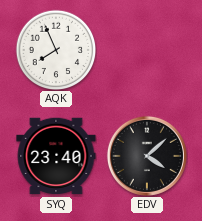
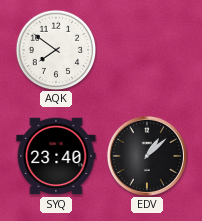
AQK: 7:56 -> 7:51
EDV: 4:08 -> 1:08
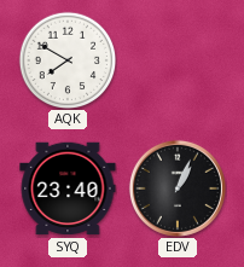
AQK: 7:51 -> 7:50
EDV: 1:08 -> 1:04
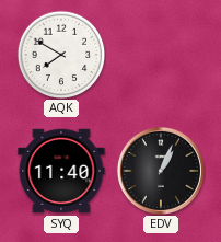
SYQ: 23:40 -> 11:40
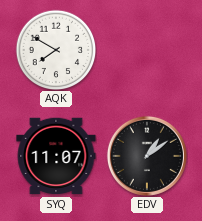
SYQ: 11:40 -> 11:07
EDV: 1:04 -> 1:09
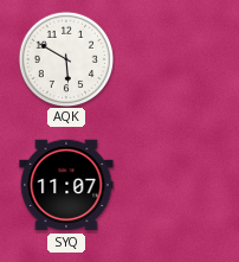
AQK: 7:50 -> 5:50
EDV: 1:09 -> none
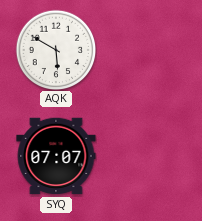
SYQ: 11:07 -> 07:07
